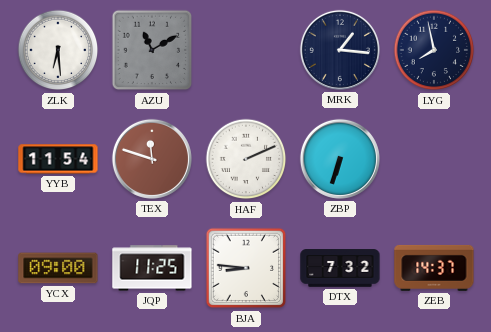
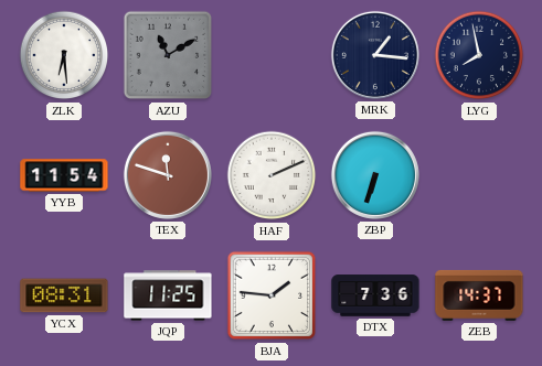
YCX: 09:00 -> 08:31
BJA: 8:46 -> 1:46
DTX: 7:32 -> 7:36
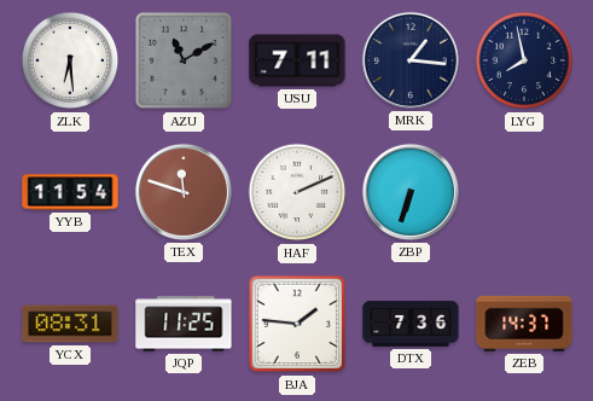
USU: none -> 7:11
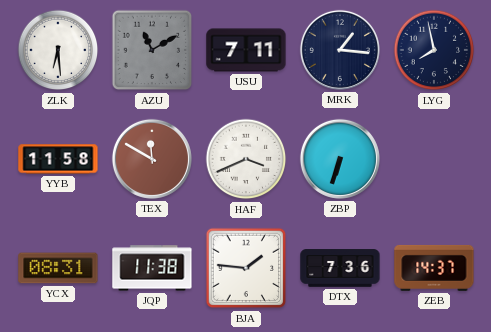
YYB: 11:54 -> 11:58
TEX: 11:48 -> 11:50
HAF: 2:11 -> 3:41
JQP: 11:25 -> 11:38
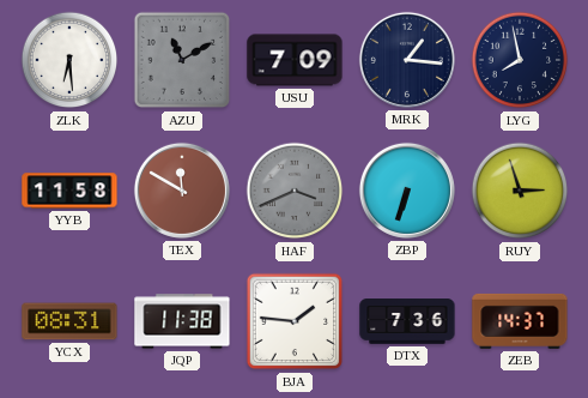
USU: 7:11 -> 7:09
HAF dial: white -> grey
RUY: none -> 2:57
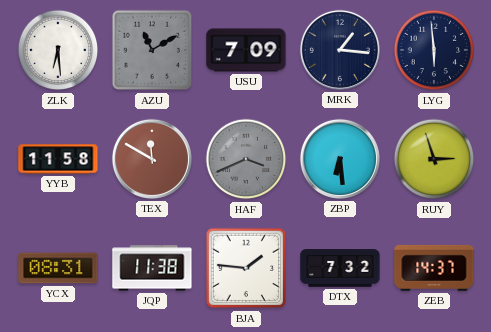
LYG: 7:58 -> 5:59
ZBP: 6:33 -> 6:29
DTX: 7:36 -> 7:32
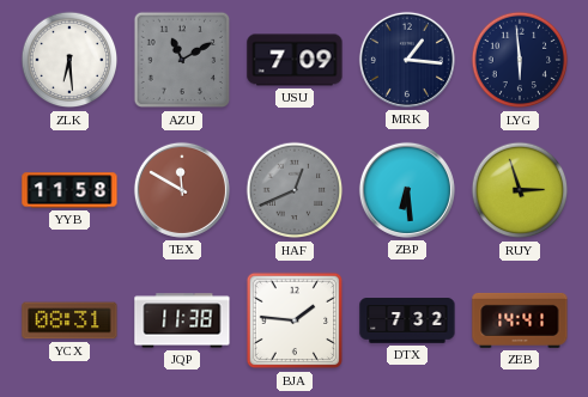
HAF: 3:41 -> 12:41
ZEB: 14:37 -> 14:41
